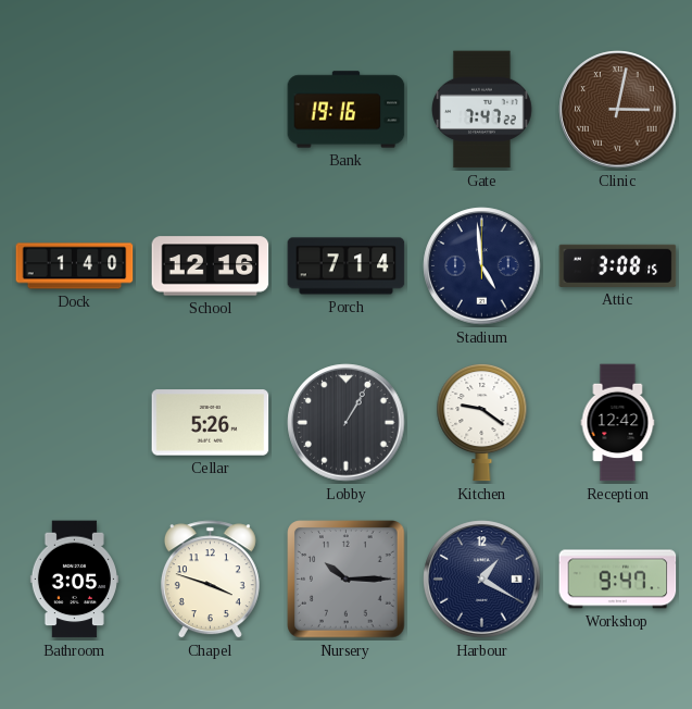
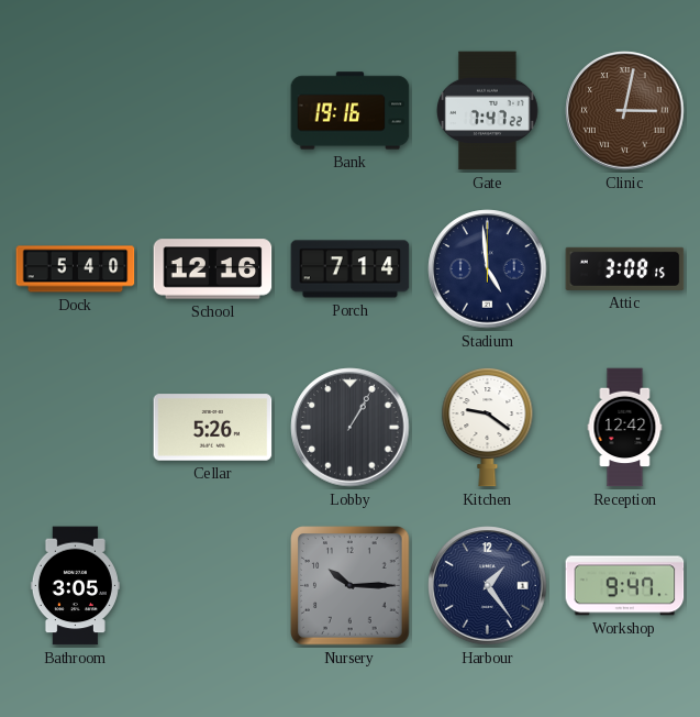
Dock: 1:40 -> 5:40
Chapel: 3:48 -> none
Harbour: 1:20 -> 1:24
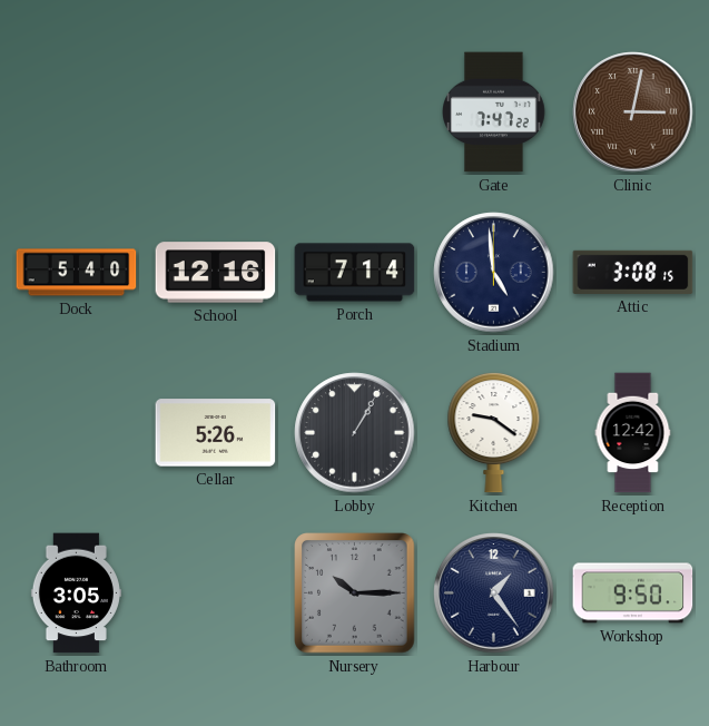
Bank: 19:16 -> none
Workshop: 9:47 -> 9:50
